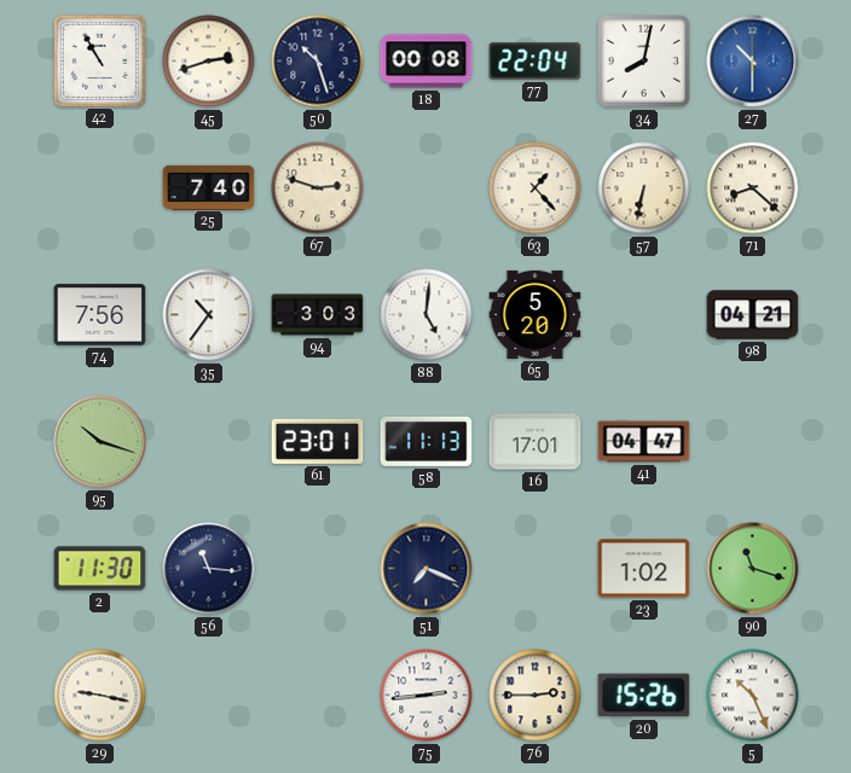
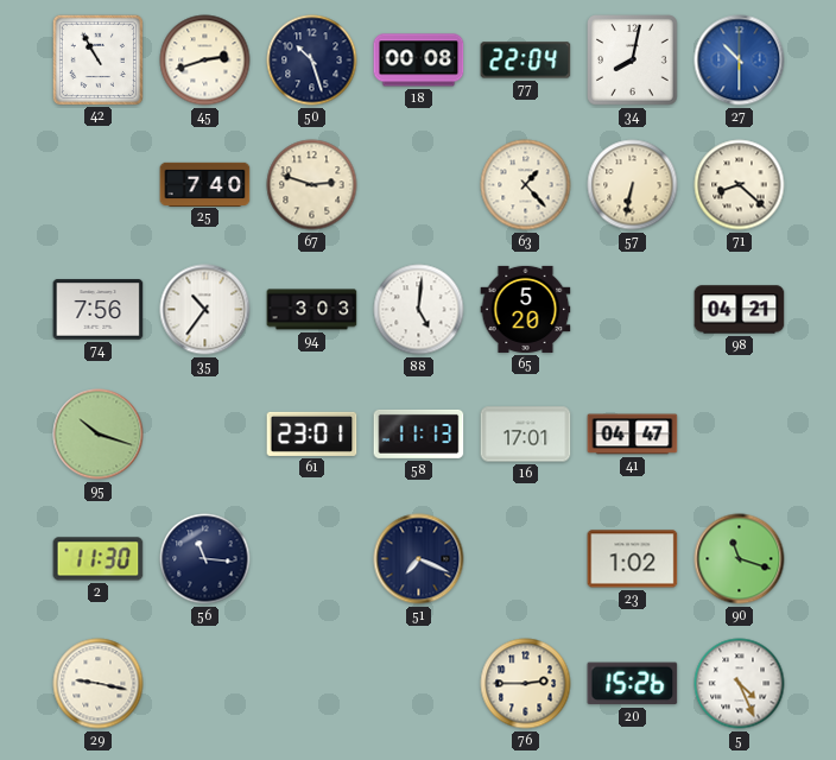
75: 2:44 -> none
5: 10:26 -> 4:26
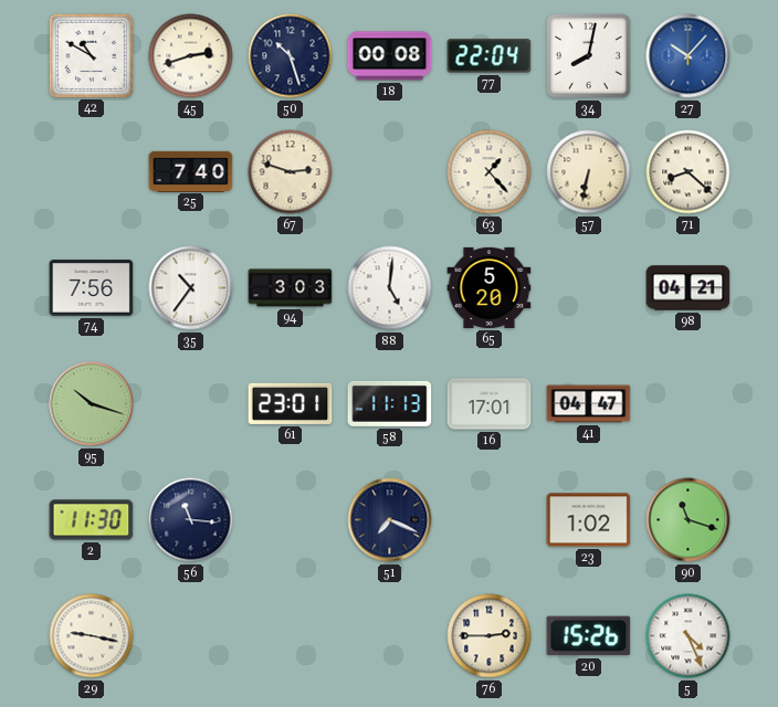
42: 10:55 -> 10:50
27: 10:30 -> 10:07
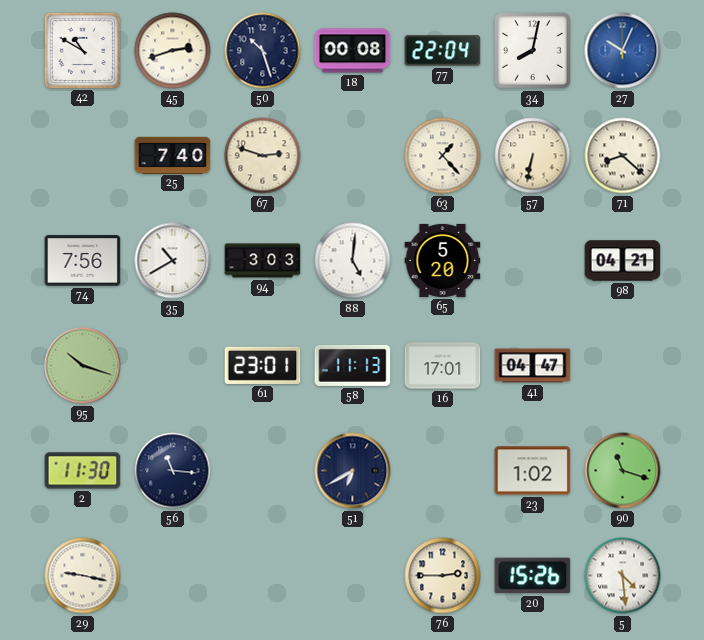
27: 10:07 -> 10:04
35: 10:36 -> 10:40
51: 7:19 -> 6:40
5: 4:26 -> 4:29
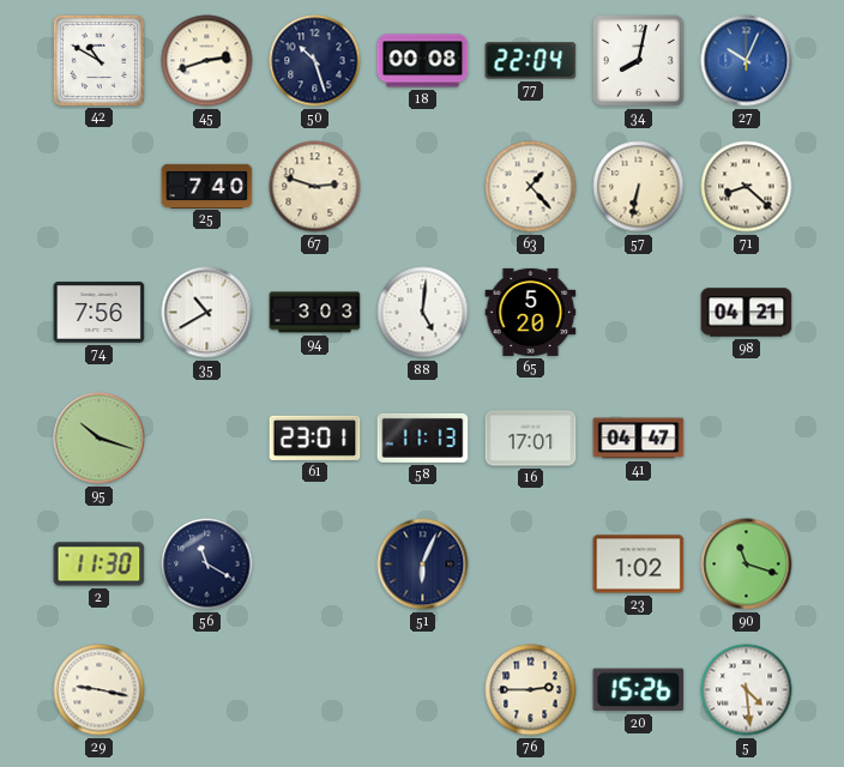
56: 11:16 -> 11:20
51: 6:40 -> 6:04
